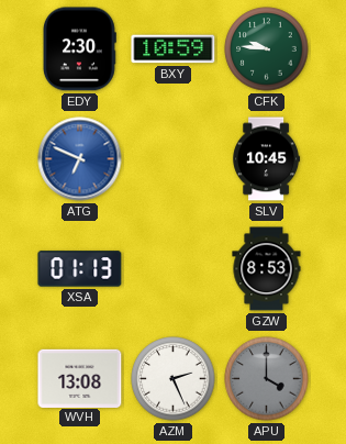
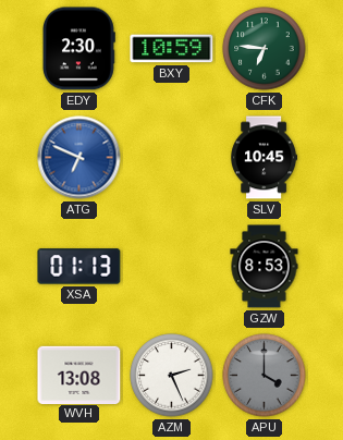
CFK: 9:46 -> 6:46
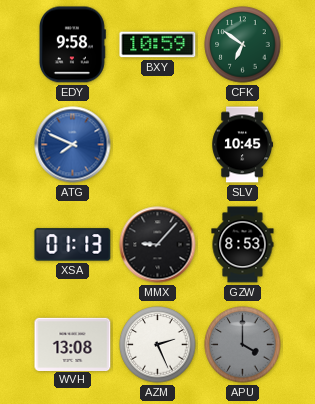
EDY: 2:30 -> 9:58
CFK: 6:46 -> 6:51
ATG: 6:49 -> 7:49
MMX: none -> 9:07
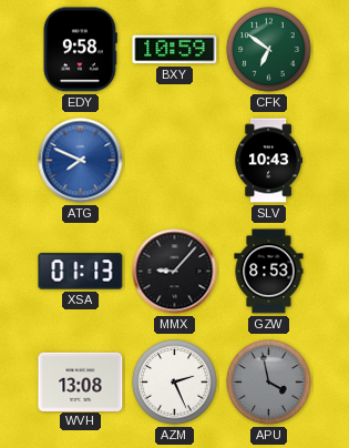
SLV: 10:45 -> 10:43
APU: 4:00 -> 3:58
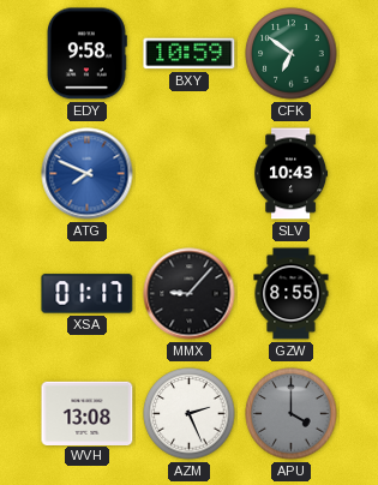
XSA: 01:13 -> 01:17
GZW: 8:53 -> 8:55
APU: 3:58 -> 4:00
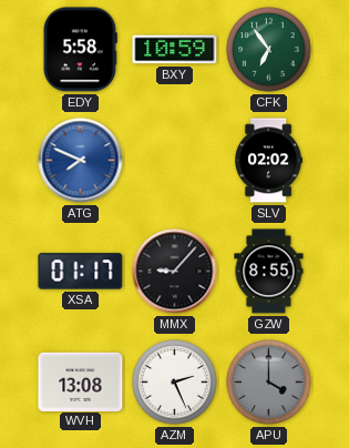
EDY: 9:58 -> 5:58
CFK: 6:51 -> 6:54
SLV: 10:43 -> 02:02
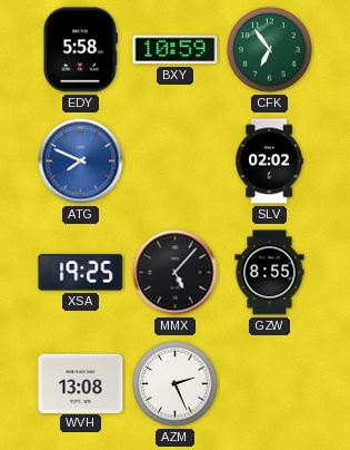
XSA: 01:17 -> 19:25
MMX: 9:07 -> 5:07
APU: 4:00 -> none
